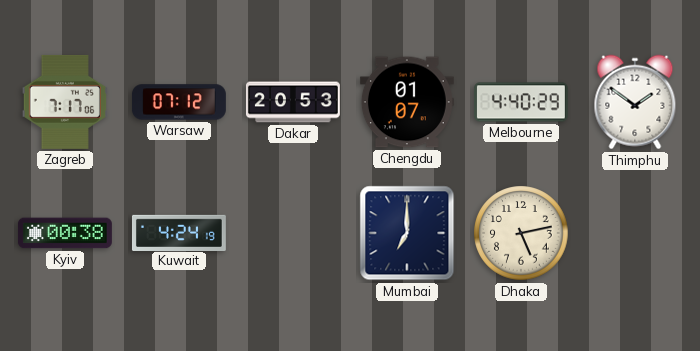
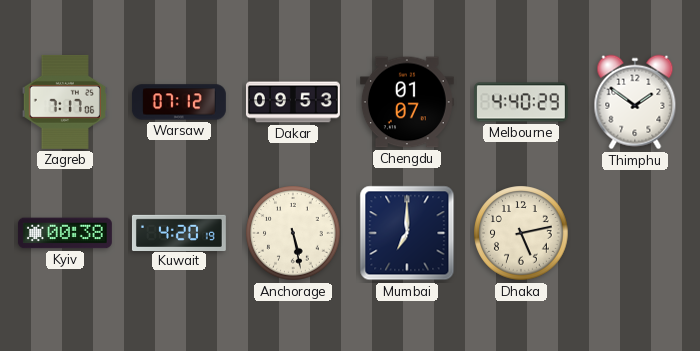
Dakar: 20:53 -> 09:53
Kuwait: 4:24 -> 4:20
Anchorage: none -> 5:28
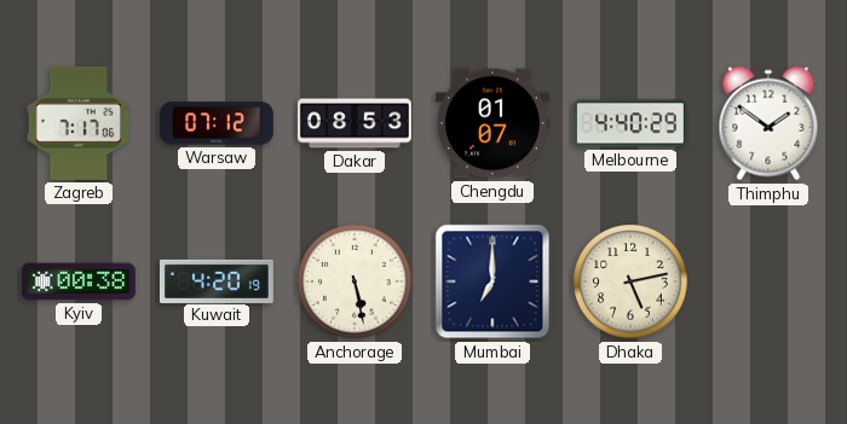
Dakar: 09:53 -> 08:53
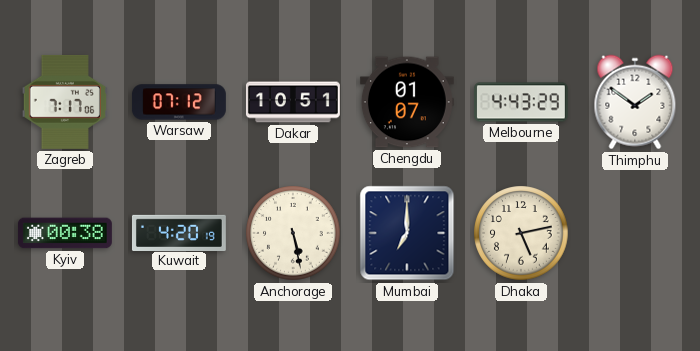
Dakar: 08:53 -> 10:51
Melbourne: 4:40 -> 4:43
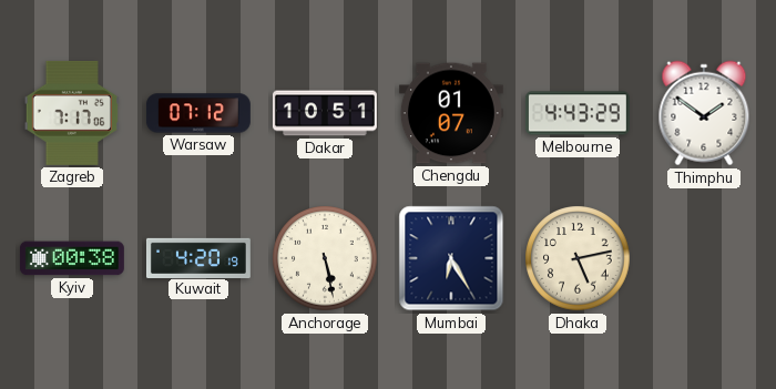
Mumbai: 7:00 -> 6:25
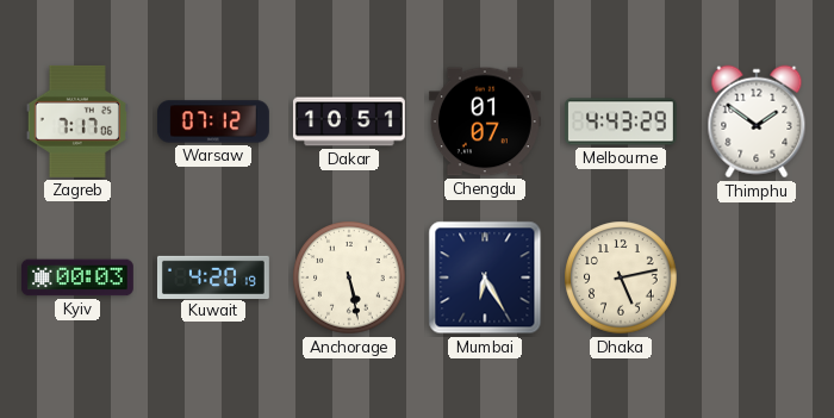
Kyiv: 00:38 -> 00:03
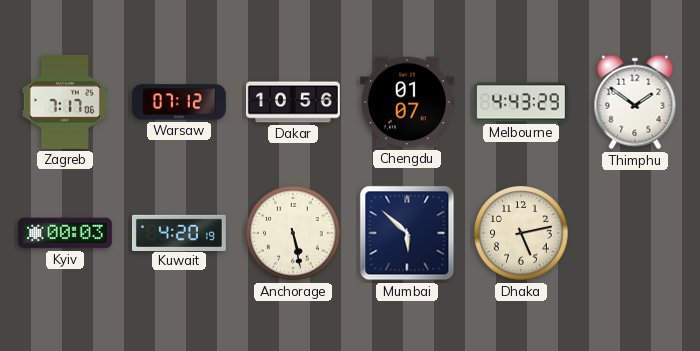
Dakar: 10:51 -> 10:56
Mumbai: 6:25 -> 5:52
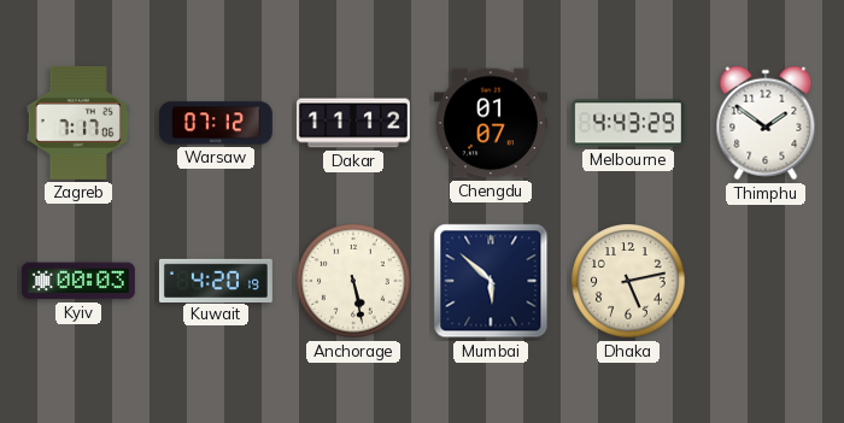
Dakar: 10:56 -> 11:12
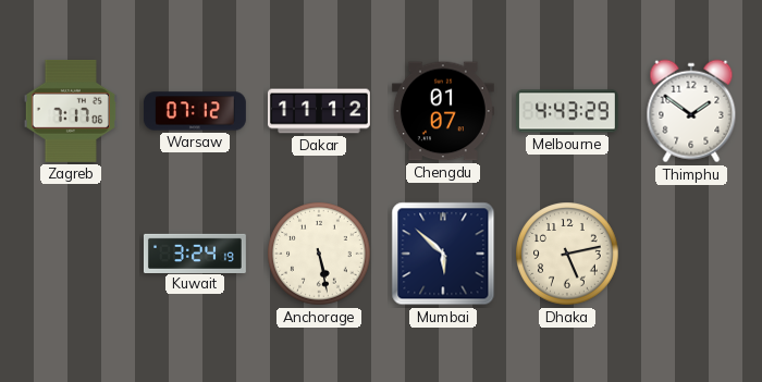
Kyiv: 00:03 -> none
Kuwait: 4:20 -> 3:24
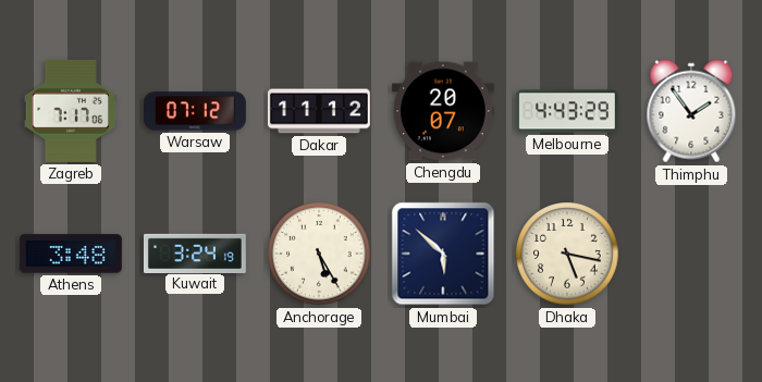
Chengdu: 01:07 -> 20:07
Thimphu: 1:51 -> 1:54
Athens: none -> 3:48
Anchorage: 5:28 -> 5:25
Dhaka: 5:13 -> 5:17
